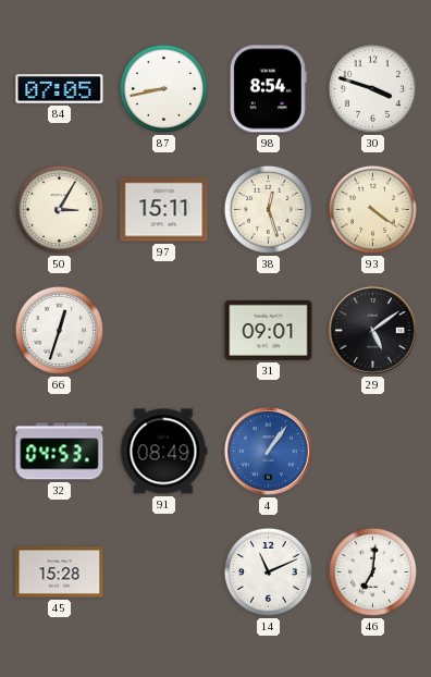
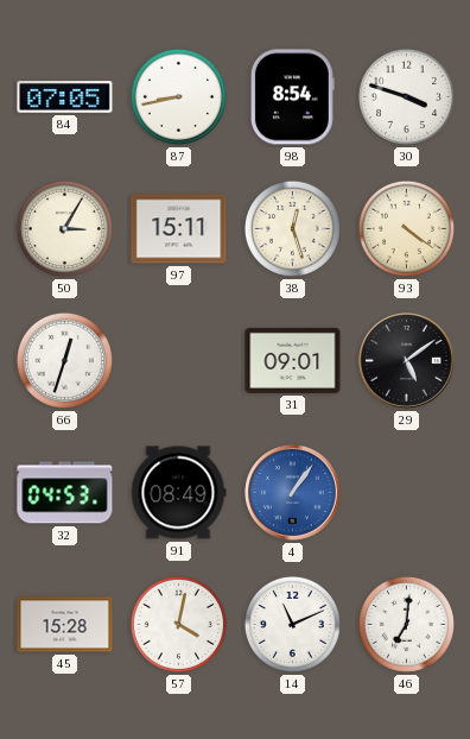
57: none -> 4:02
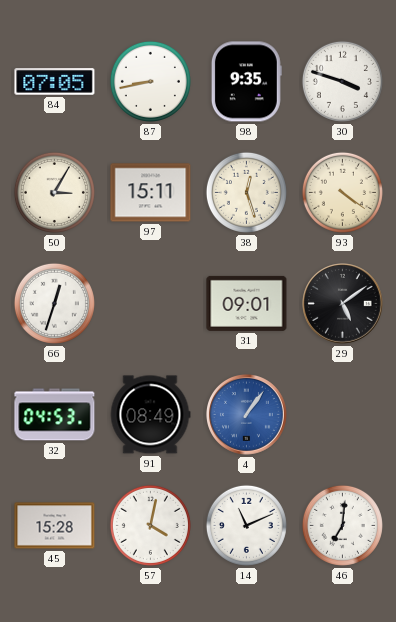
98: 8:54 -> 9:35
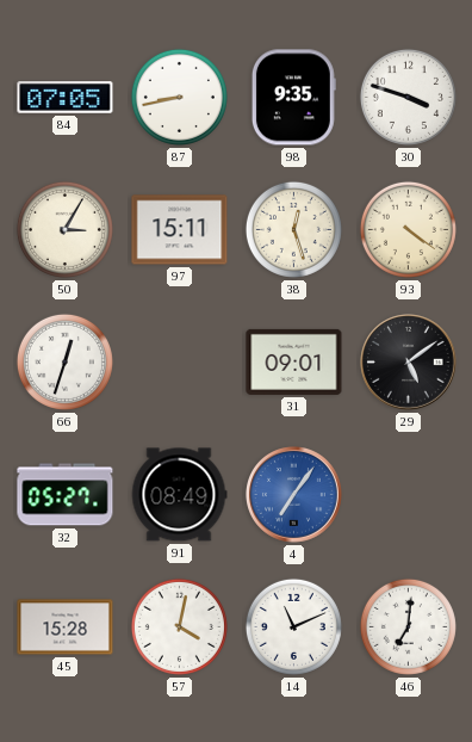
32: 04:53 -> 05:27
4: 1:06 -> 7:06
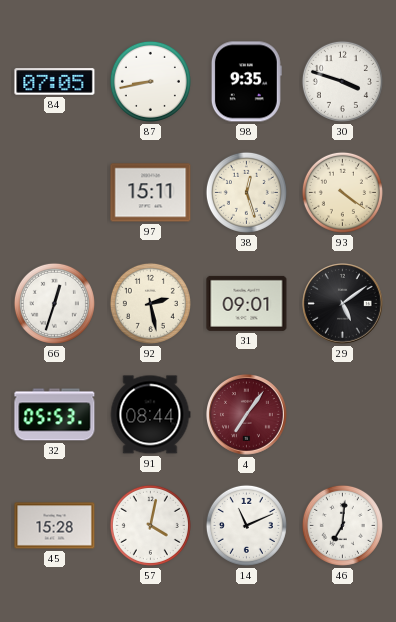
50: 3:05 -> none
92: none -> 2:28
32: 05:27 -> 05:53
91: 08:49 -> 08:44
4 dial: blue -> burgundy
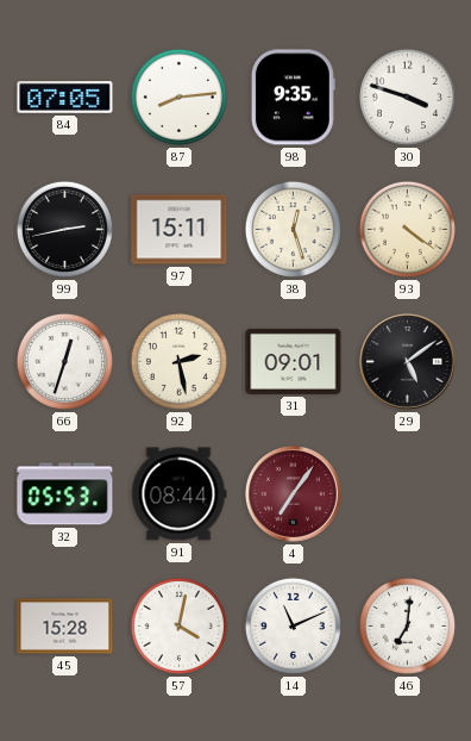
87: 8:43 -> 8:14
99: none -> 2:43
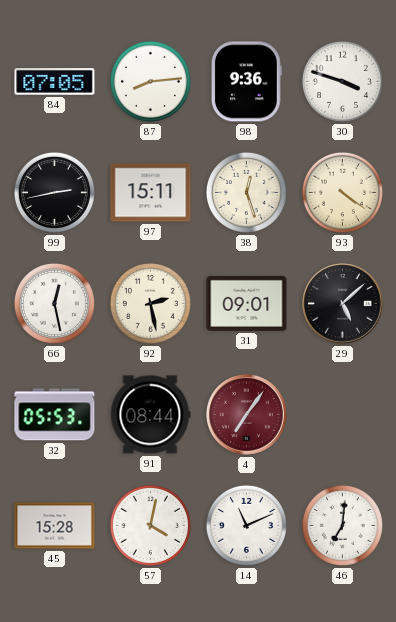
98: 9:35 -> 9:36
66: 12:33 -> 12:28
29: 5:09 -> 5:08
